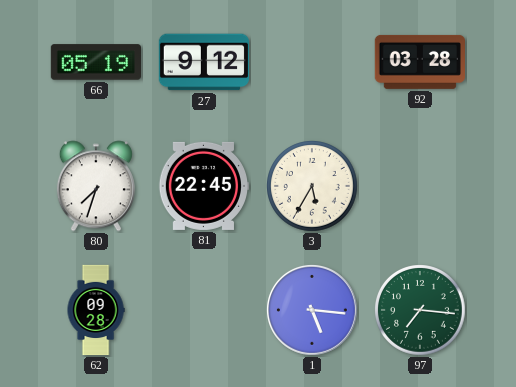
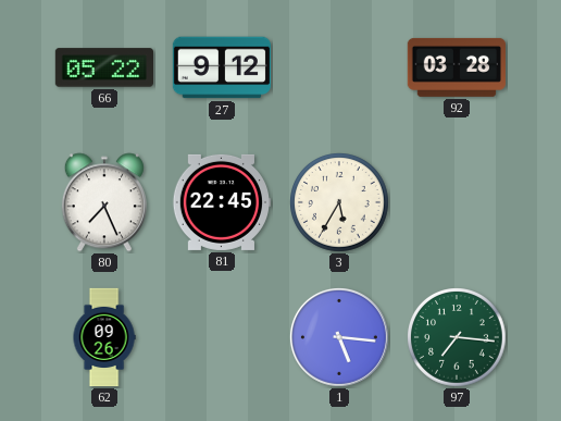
66: 05:19 -> 05:22
80: 7:33 -> 7:26
62: 09:28 -> 09:26
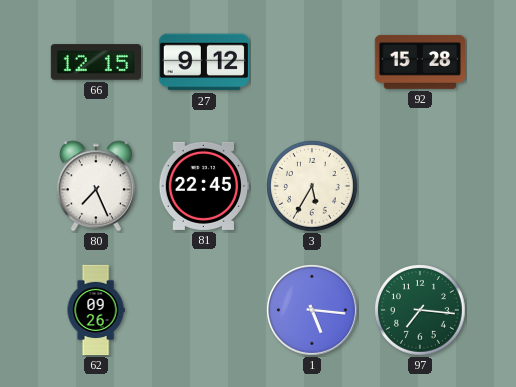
66: 05:22 -> 12:15
92: 03:28 -> 15:28
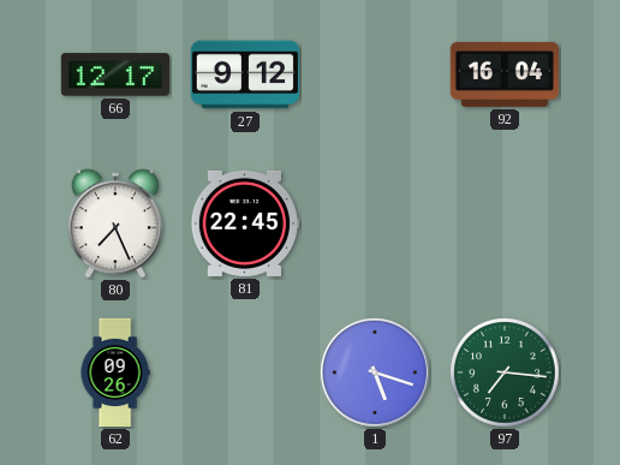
66: 12:15 -> 12:17
92: 15:28 -> 16:04
3: 5:35 -> none
1: 5:16 -> 5:18
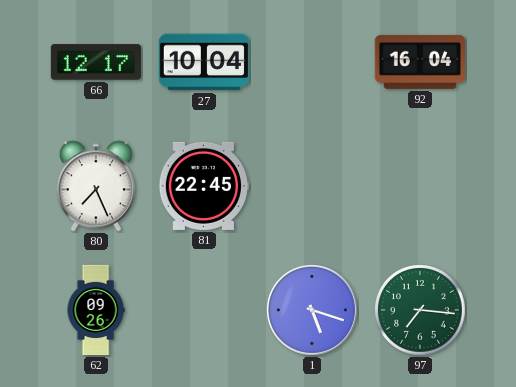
27: 9:12 -> 10:04
